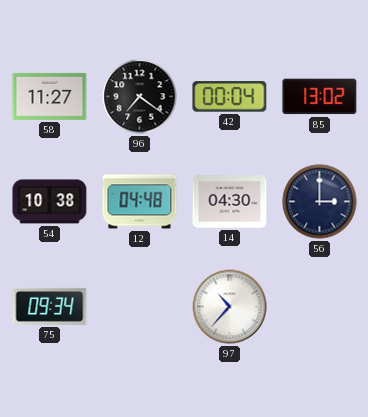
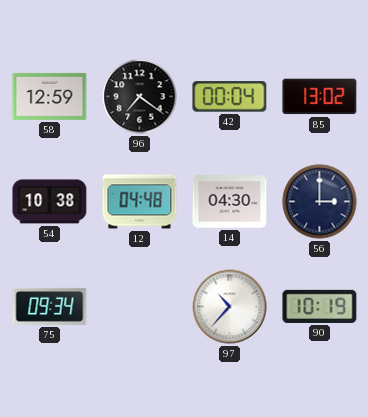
58: 11:27 -> 12:59
90: none -> 10:19
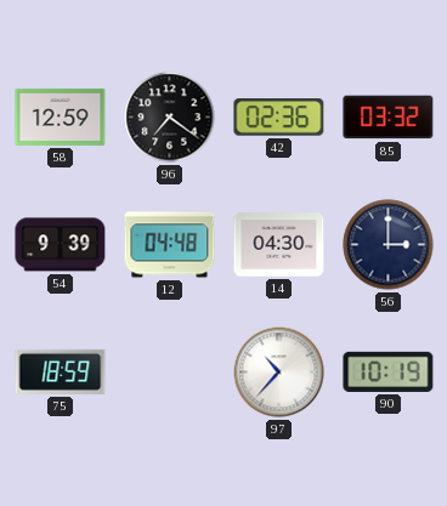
42: 00:04 -> 02:36
85: 13:02 -> 03:32
54: 10:38 -> 9:39
75: 09:34 -> 18:59
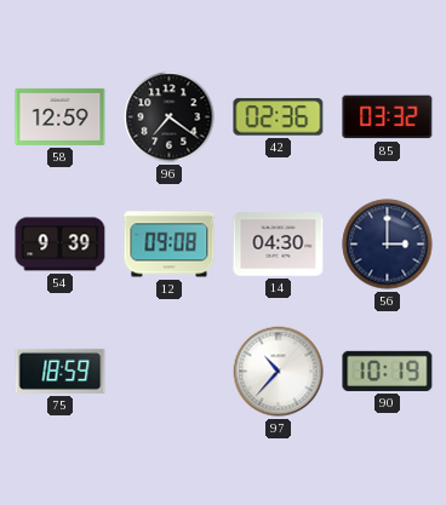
12: 04:48 -> 09:08
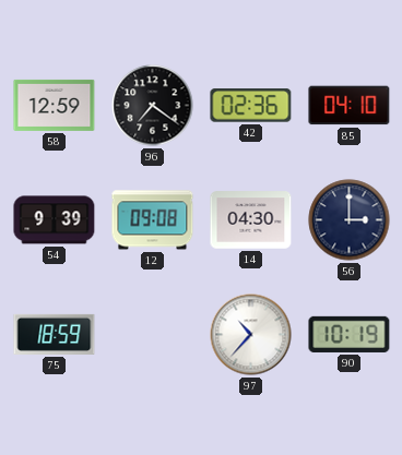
85: 03:32 -> 04:10
